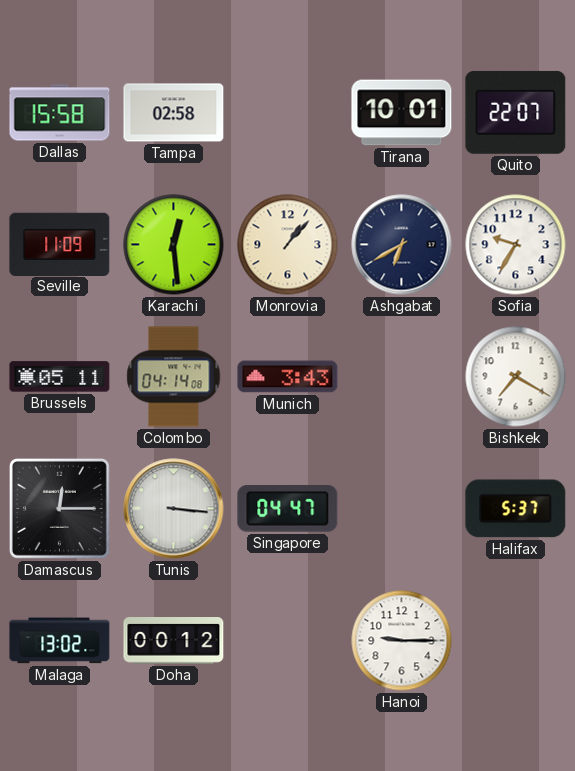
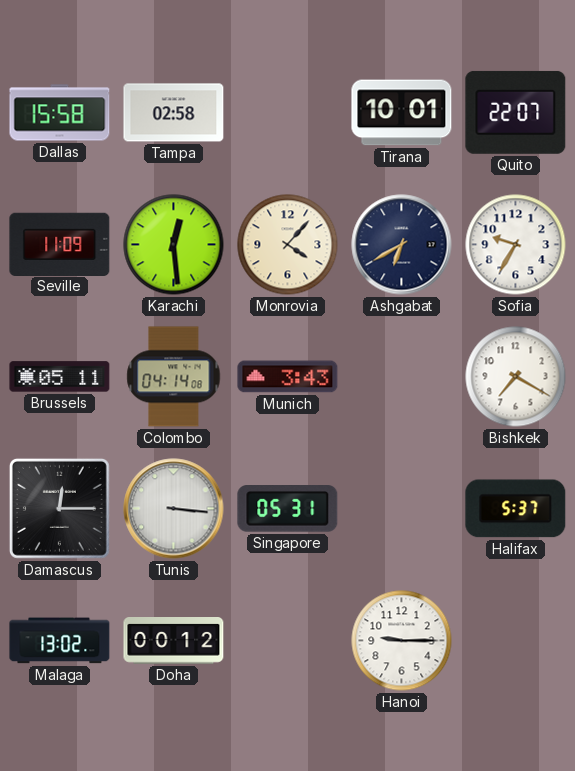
Monrovia: 1:07 -> 4:07
Singapore: 04:47 -> 05:31
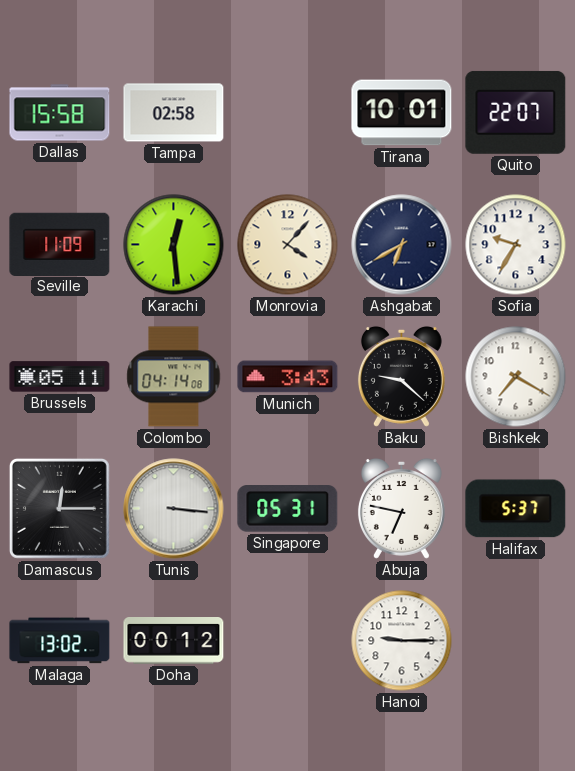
Baku: none -> 9:22
Abuja: none -> 6:47
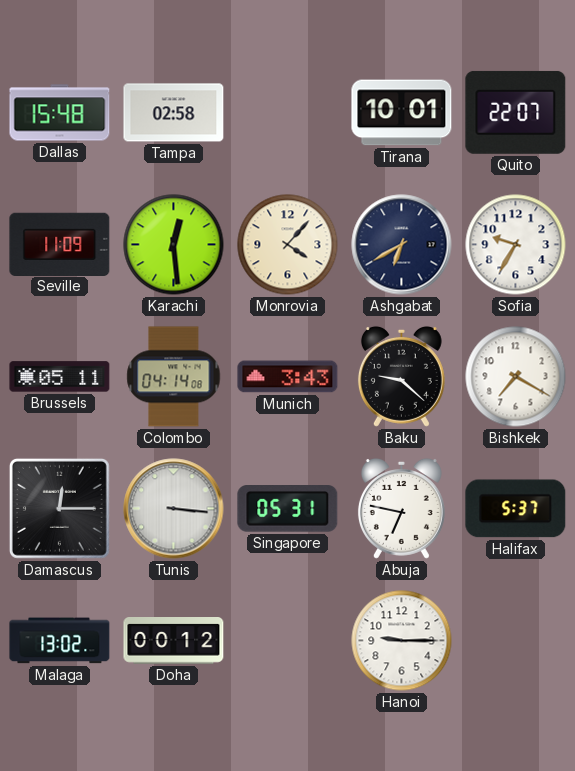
Dallas: 15:58 -> 15:48
